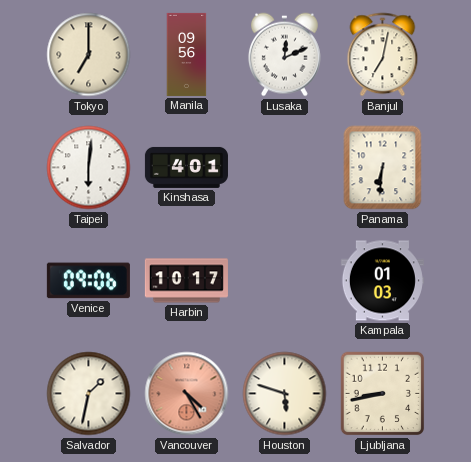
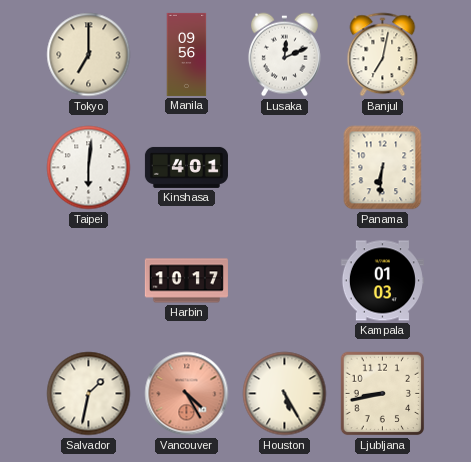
Venice: 09:06 -> none
Houston: 5:48 -> 5:25
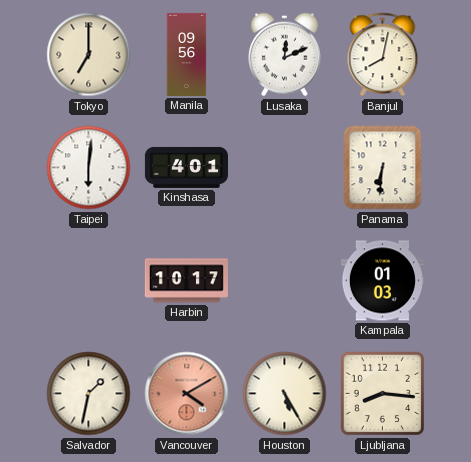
Banjul: 7:02 -> 8:02
Vancouver: 4:25 -> 4:10
Ljubljana: 8:43 -> 8:16
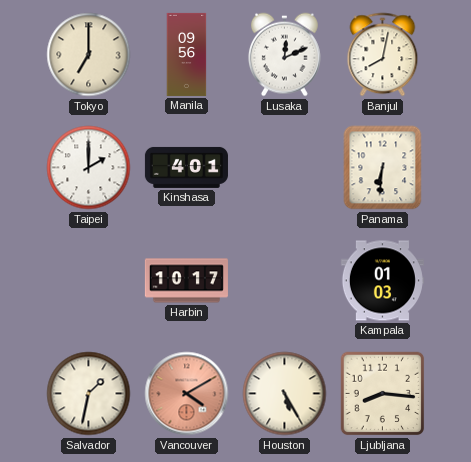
Taipei: 6:01 -> 2:00
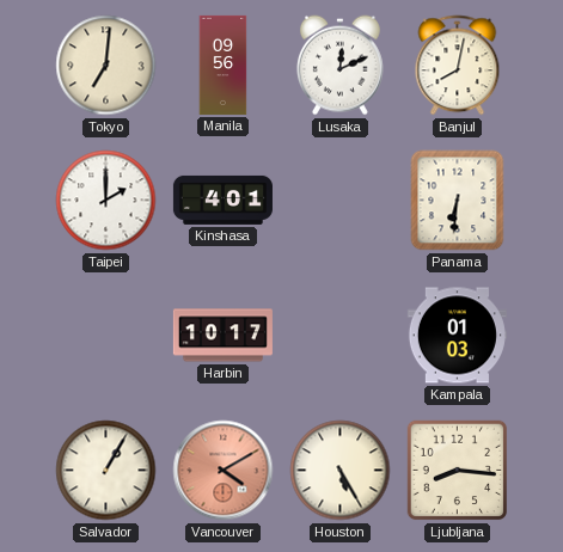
Tokyo: 7:00 -> 7:01
Salvador: 1:32 -> 1:05
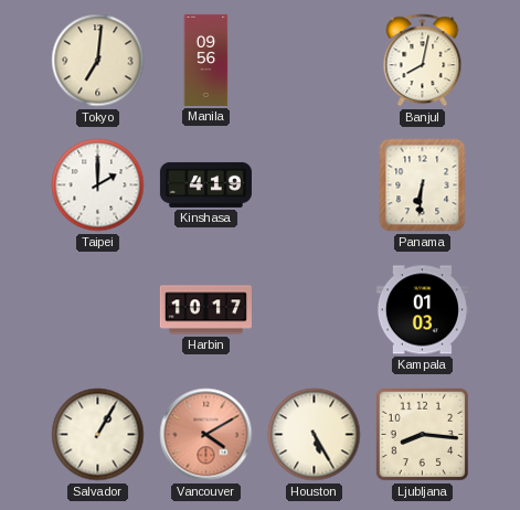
Lusaka: 12:11 -> none
Kinshasa: 4:01 -> 4:19
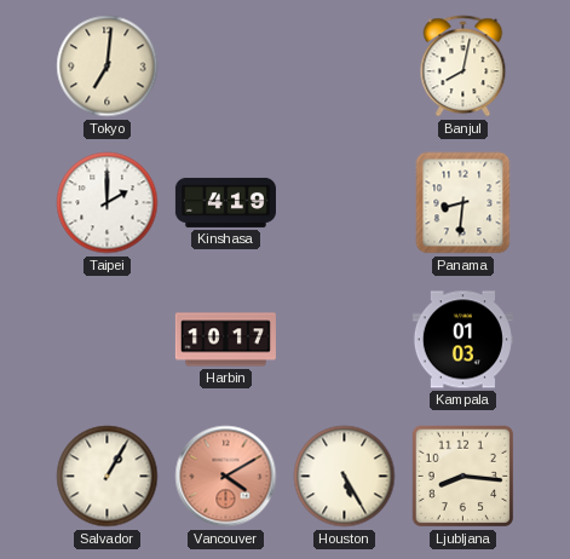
Manila: 09:56 -> none
Panama: 6:31 -> 8:31
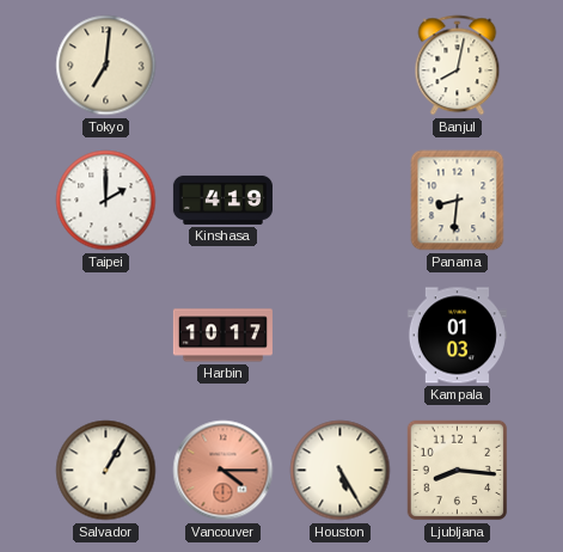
Vancouver: 4:10 -> 4:15
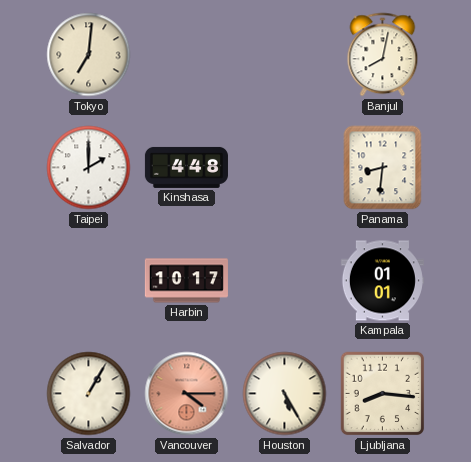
Kinshasa: 4:19 -> 4:48
Kampala: 01:03 -> 01:01
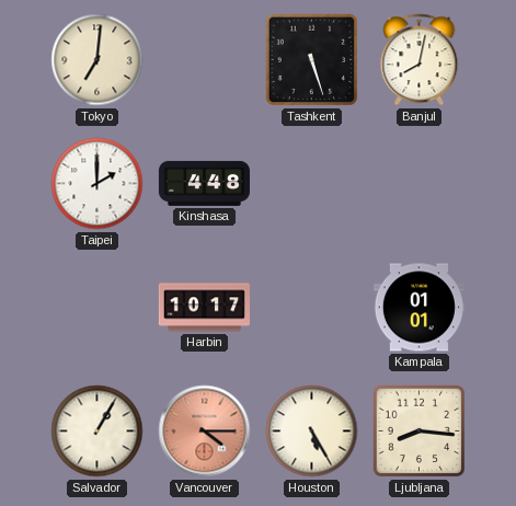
Tashkent: none -> 5:27
Panama: 8:31 -> none
